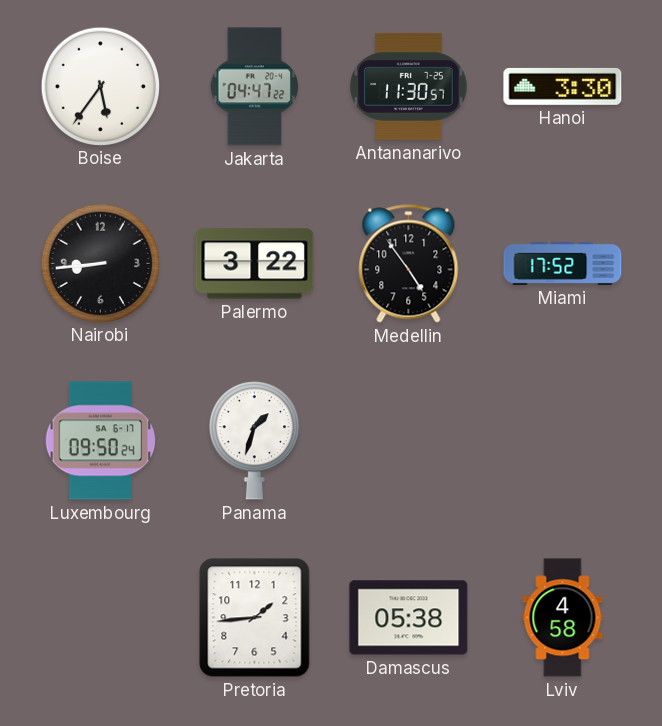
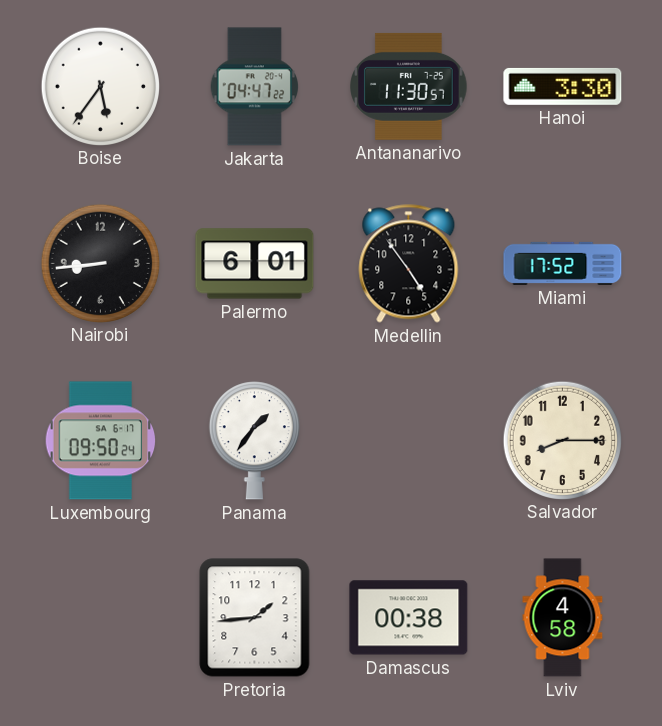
Palermo: 3:22 -> 6:01
Panama: 1:33 -> 1:36
Salvador: none -> 8:15
Damascus: 05:38 -> 00:38
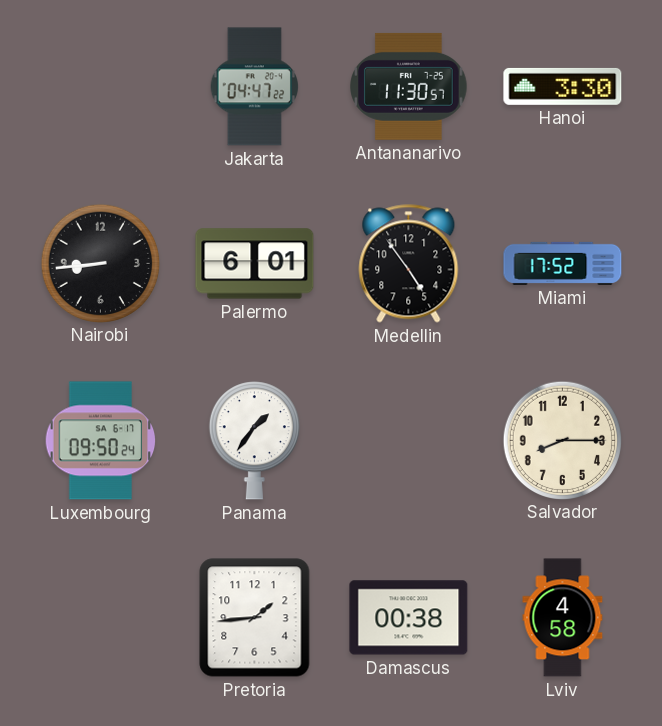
Boise: 5:36 -> none
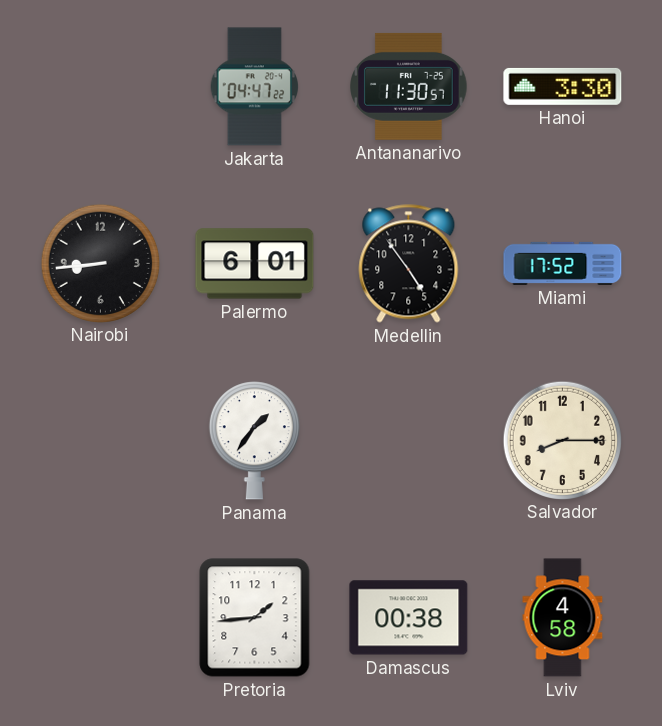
Luxembourg: 09:50 -> none
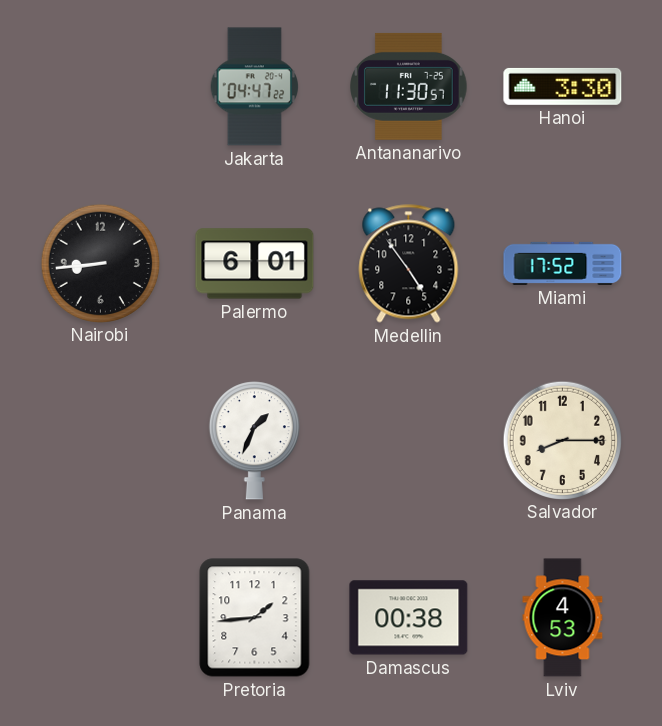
Panama: 1:36 -> 1:34
Lviv: 4:58 -> 4:53
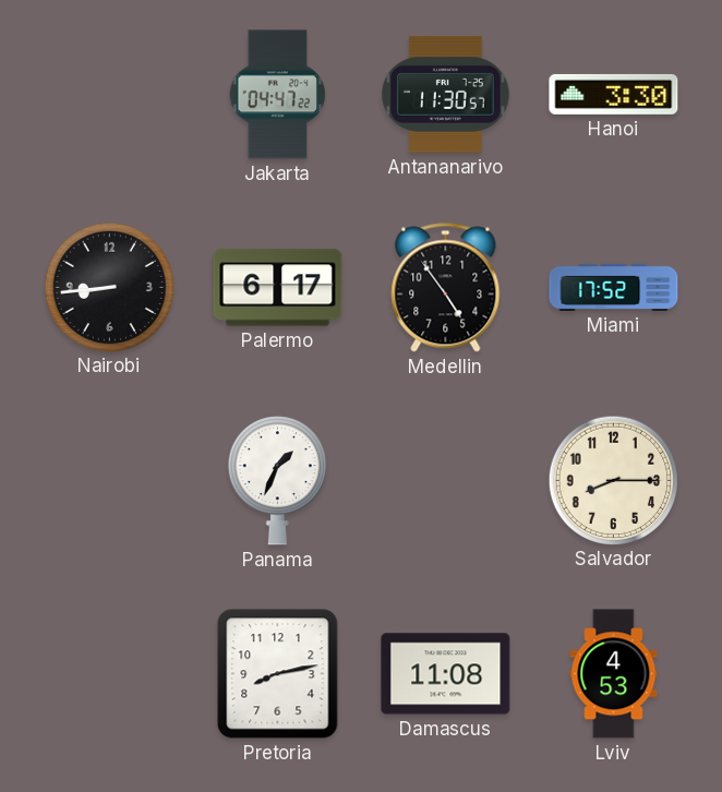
Palermo: 6:01 -> 6:17
Pretoria: 1:44 -> 8:13
Damascus: 00:38 -> 11:08
